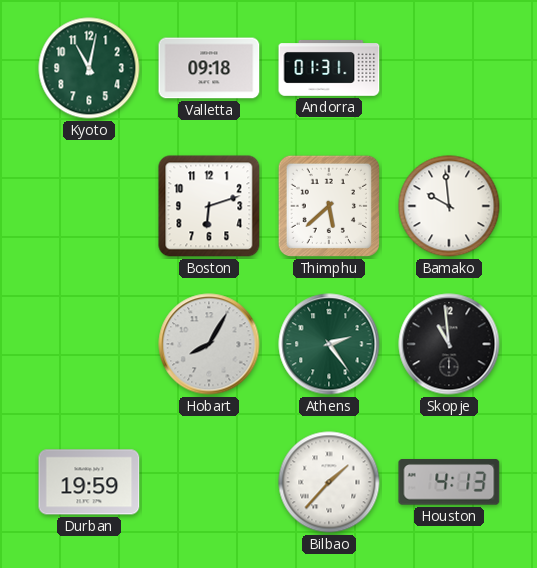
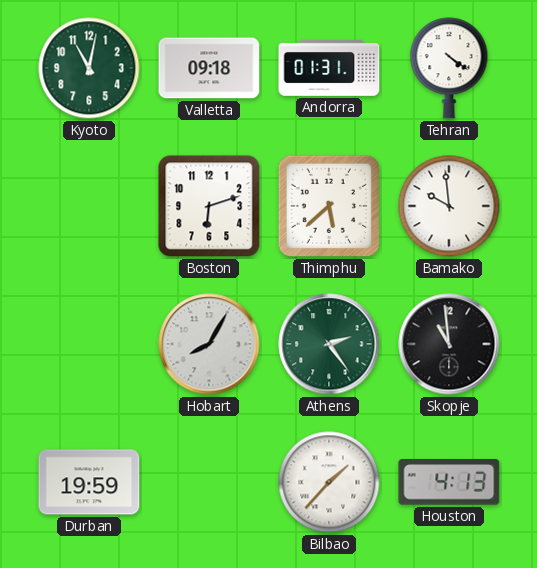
Tehran: none -> 4:21
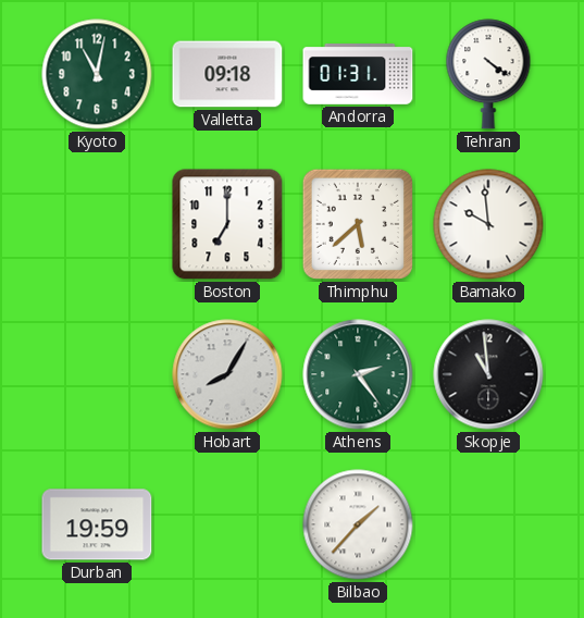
Boston: 6:12 -> 7:00
Houston: 4:13 -> none
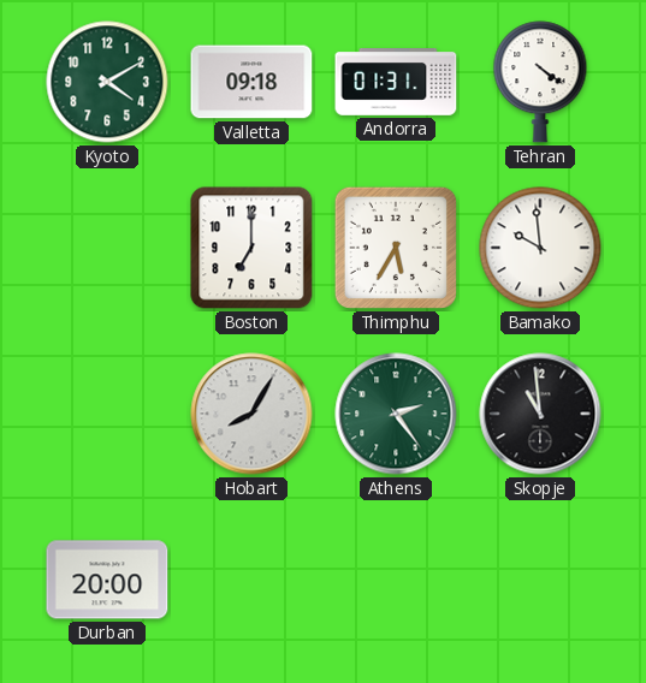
Kyoto: 11:02 -> 4:10
Thimphu: 5:38 -> 5:35
Durban: 19:59 -> 20:00
Bilbao: 1:37 -> none
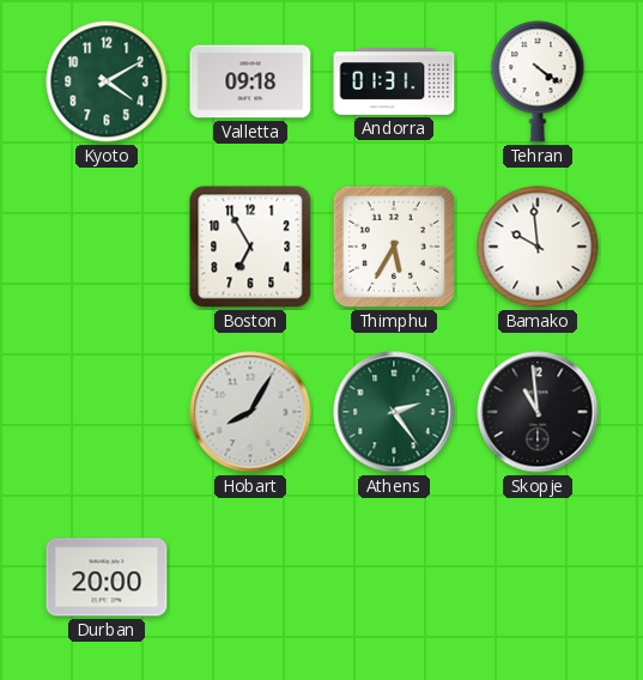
Boston: 7:00 -> 6:55
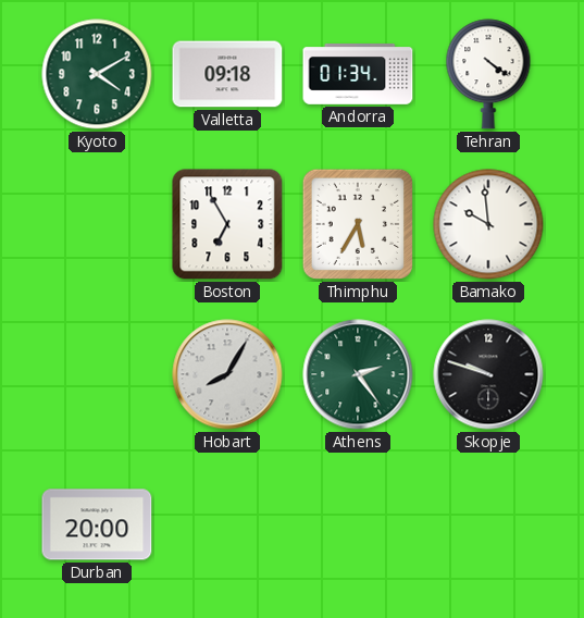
Andorra: 01:31 -> 01:34
Skopje: 10:59 -> 9:48
